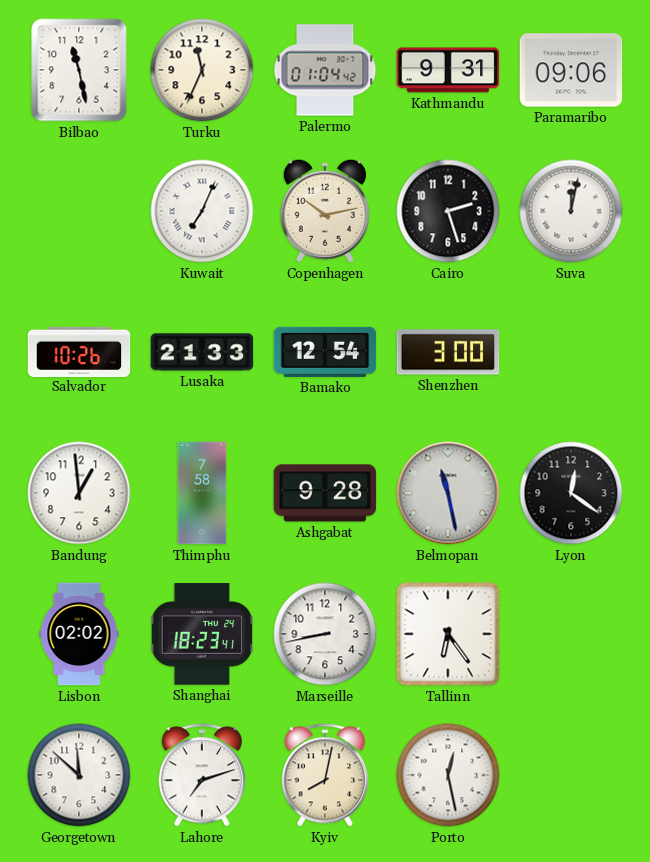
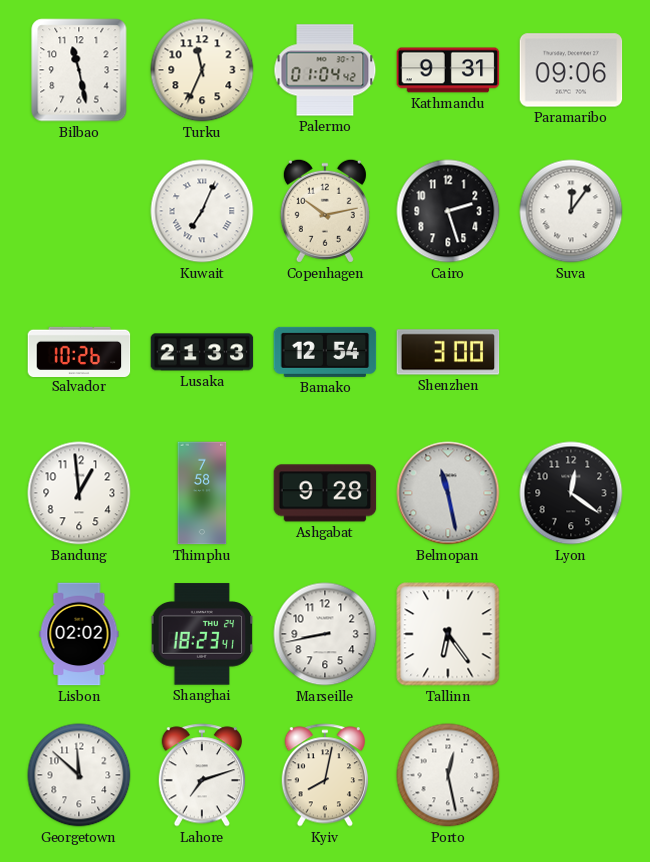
Suva: 12:02 -> 12:06
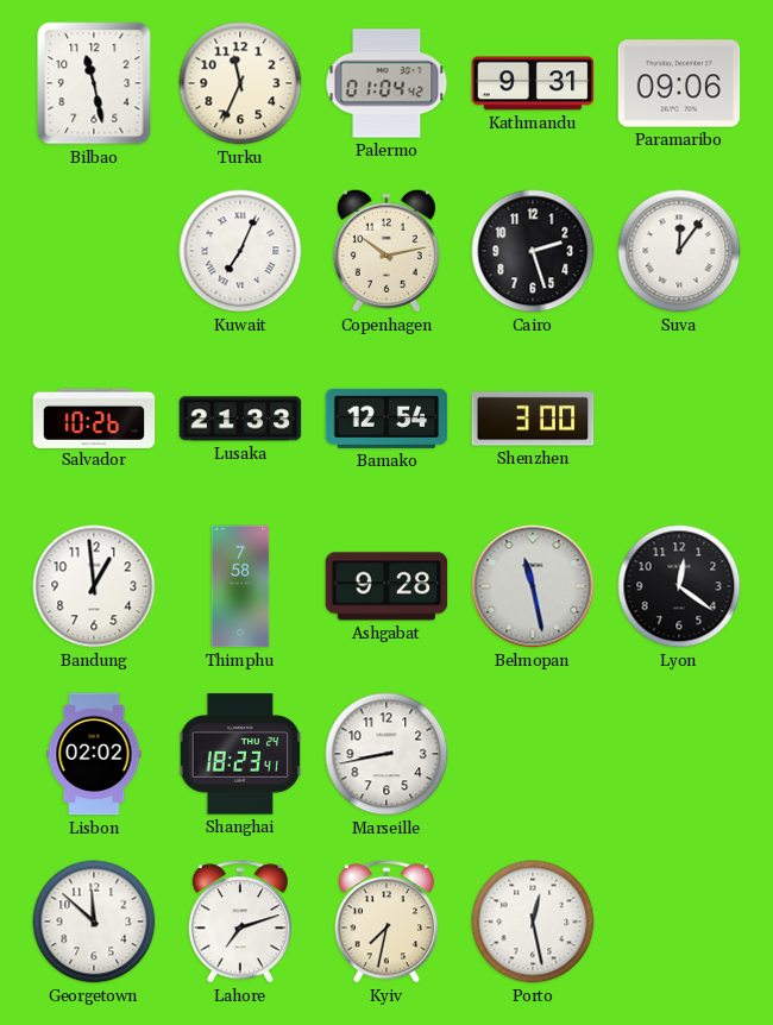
Tallinn: 6:24 -> none
Kyiv: 8:02 -> 7:32
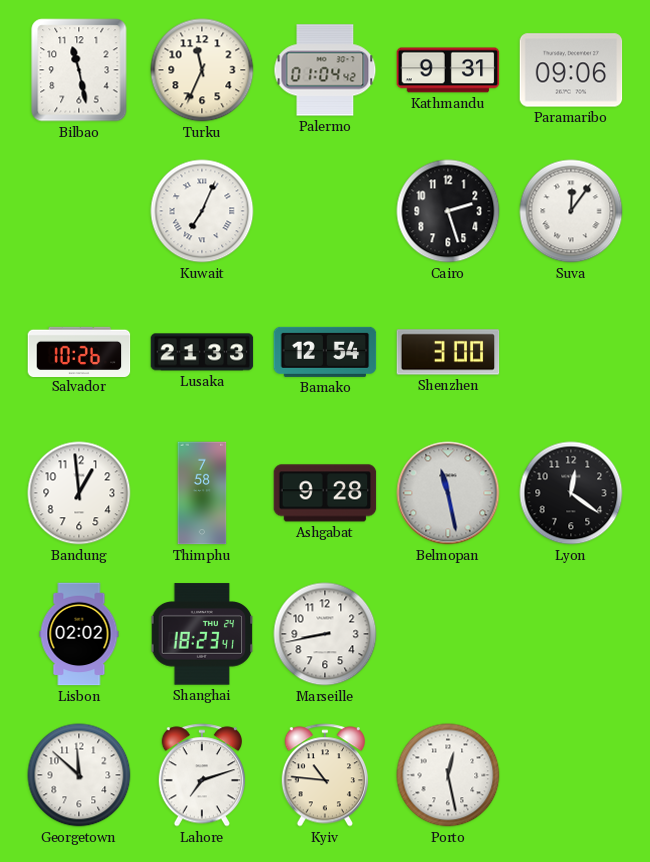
Copenhagen: 10:13 -> none
Kyiv: 7:32 -> 10:46
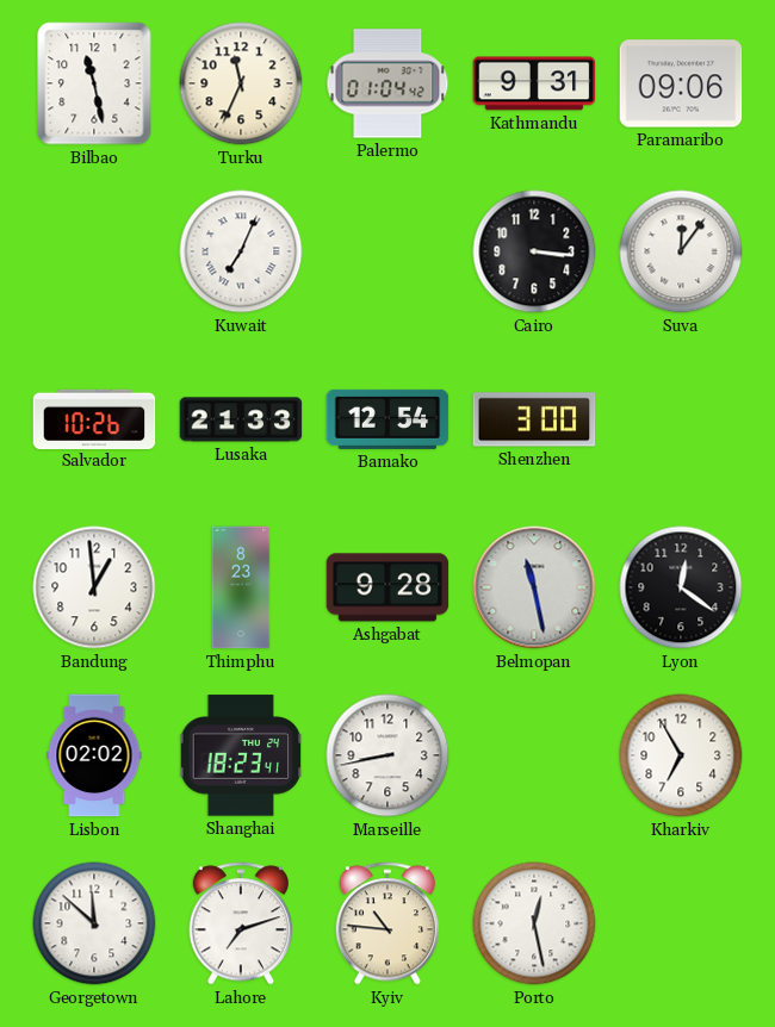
Cairo: 2:27 -> 3:16
Thimphu: 7:58 -> 8:23
Kharkiv: none -> 6:55
